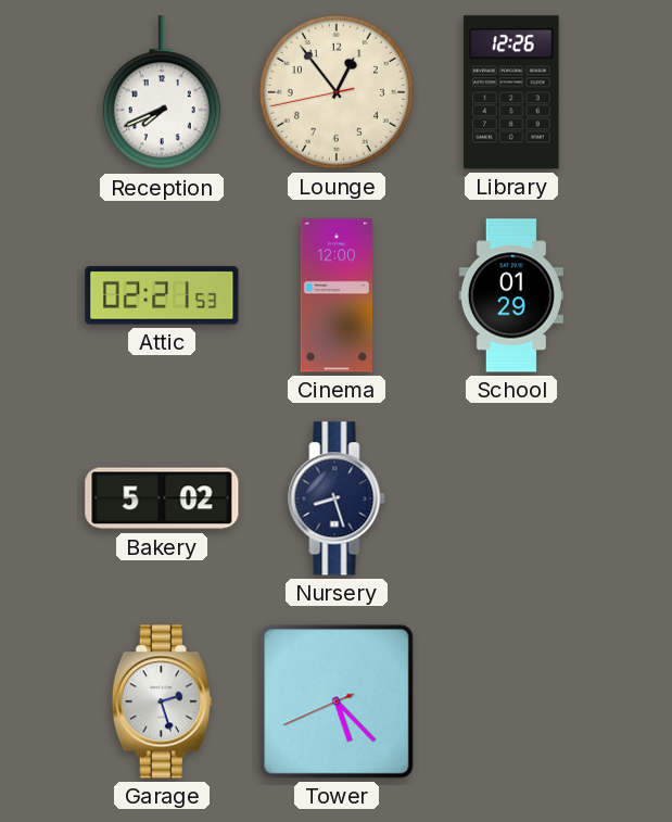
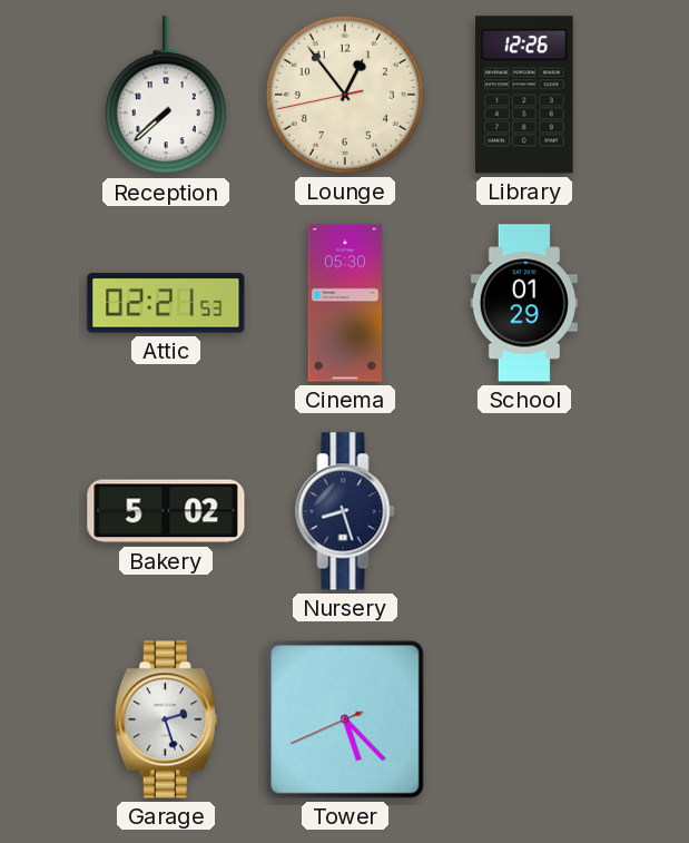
Reception: 7:41 -> 7:38
Cinema: 12:00 -> 05:30
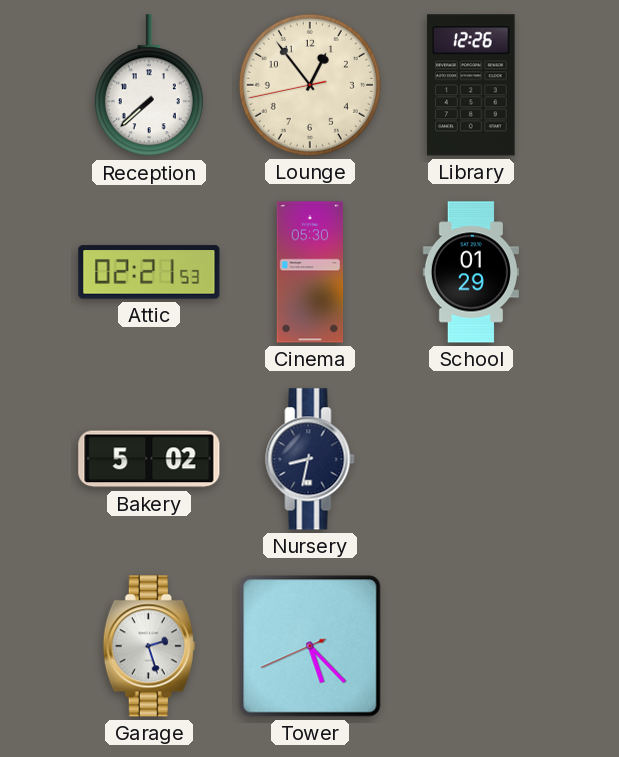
Nursery: 8:27 -> 8:32
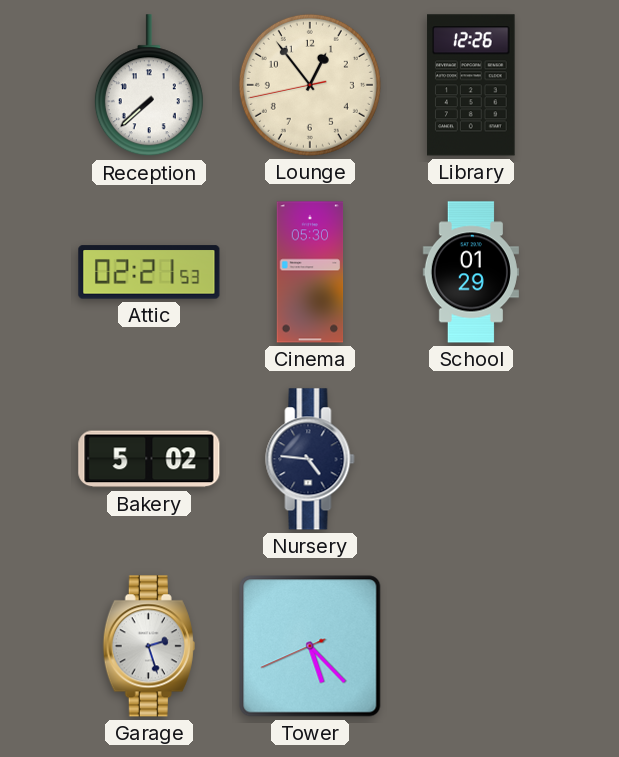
Nursery: 8:32 -> 4:46
